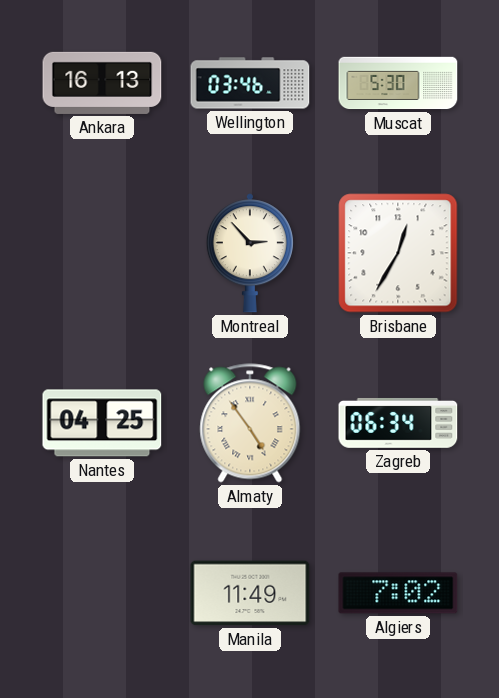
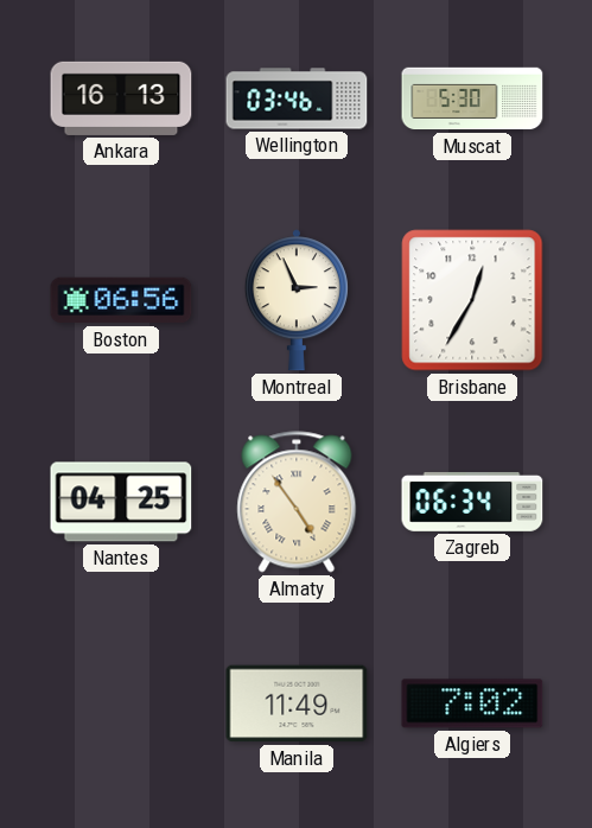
Boston: none -> 06:56
Montreal: 2:53 -> 2:56
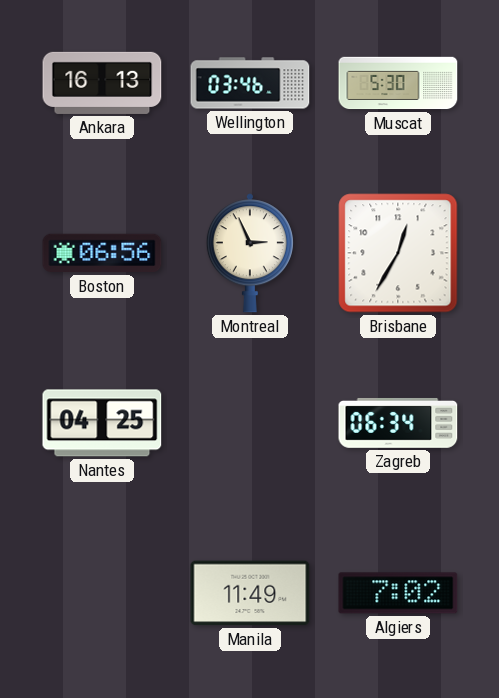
Almaty: 4:54 -> none
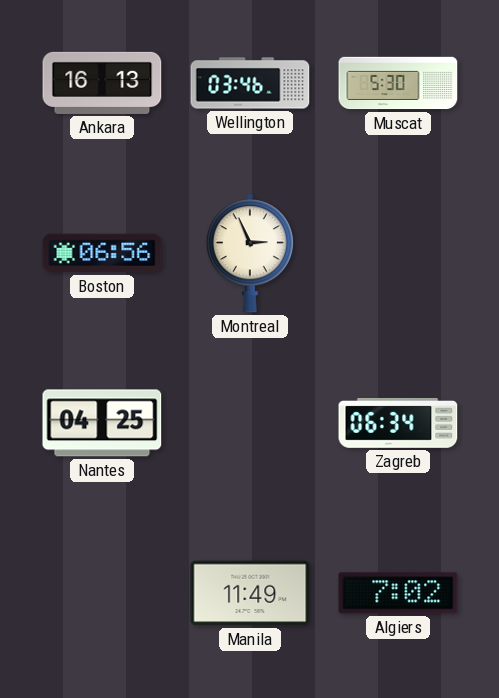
Brisbane: 12:35 -> none
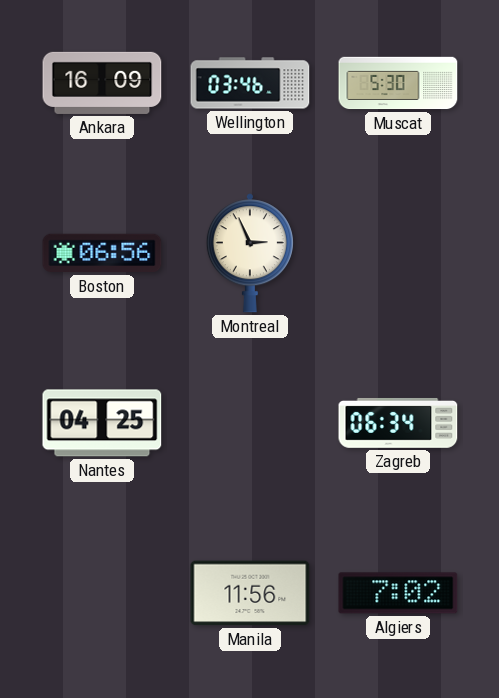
Ankara: 16:13 -> 16:09
Manila: 11:49 -> 11:56
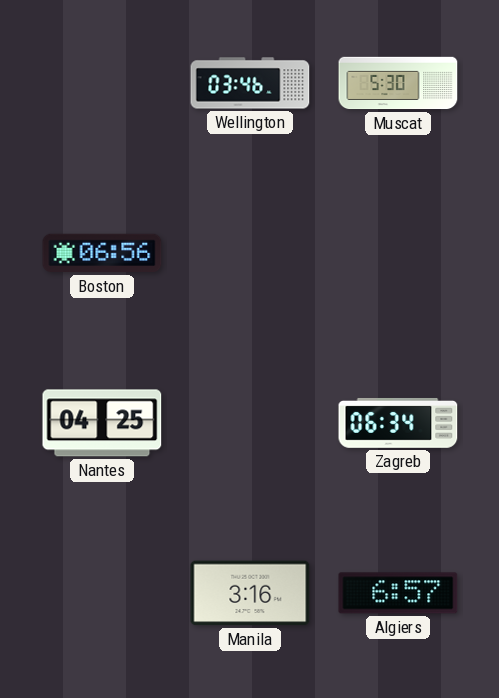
Ankara: 16:09 -> none
Montreal: 2:56 -> none
Manila: 11:56 -> 3:16
Algiers: 7:02 -> 6:57
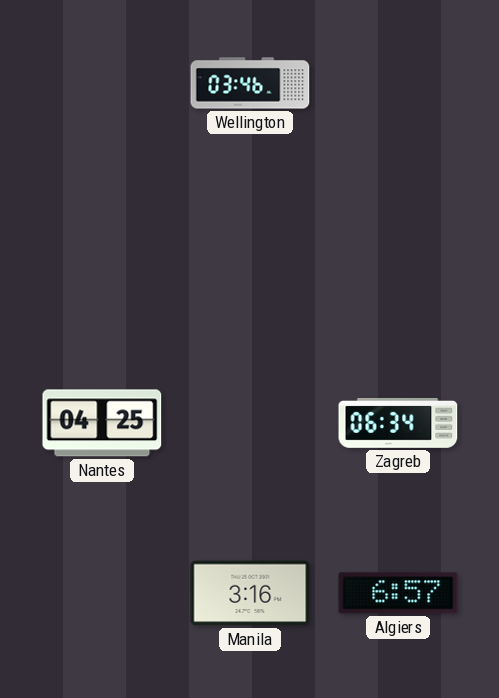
Muscat: 5:30 -> none
Boston: 06:56 -> none
